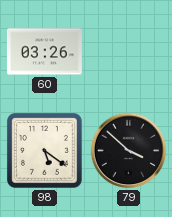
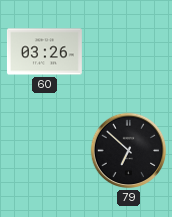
98: 5:21 -> none
79: 3:52 -> 6:52
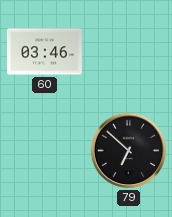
60: 03:26 -> 03:46
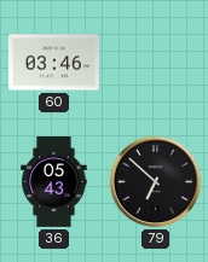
36: none -> 05:43
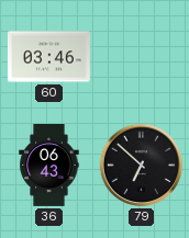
36: 05:43 -> 06:43
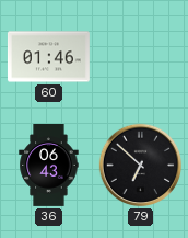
60: 03:46 -> 01:46
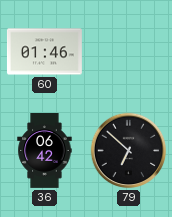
36: 06:43 -> 06:42
